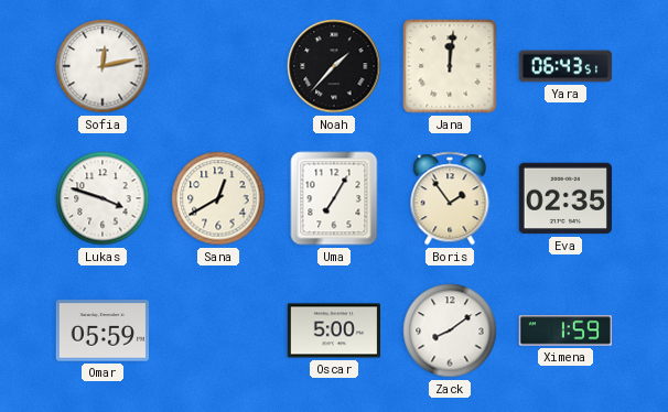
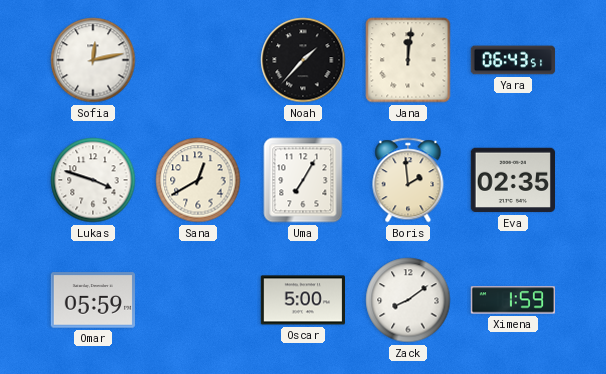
Boris: 1:54 -> 1:59
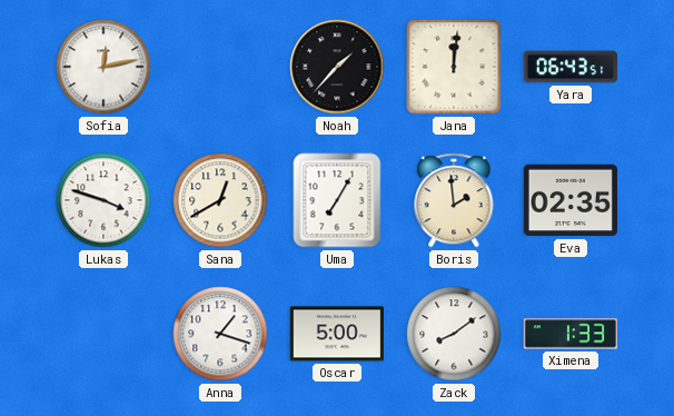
Omar: 05:59 -> none
Anna: none -> 1:18
Ximena: 1:59 -> 1:33
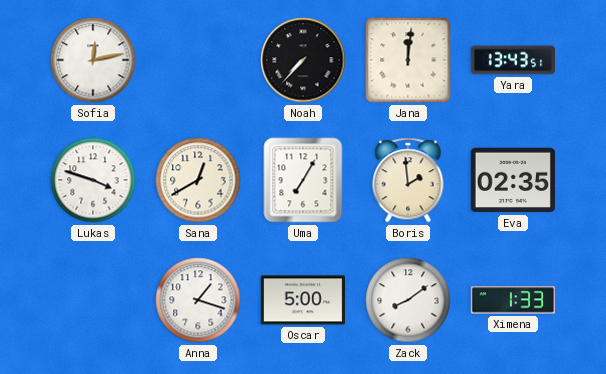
Noah: 1:37 -> 7:37
Yara: 06:43 -> 13:43
